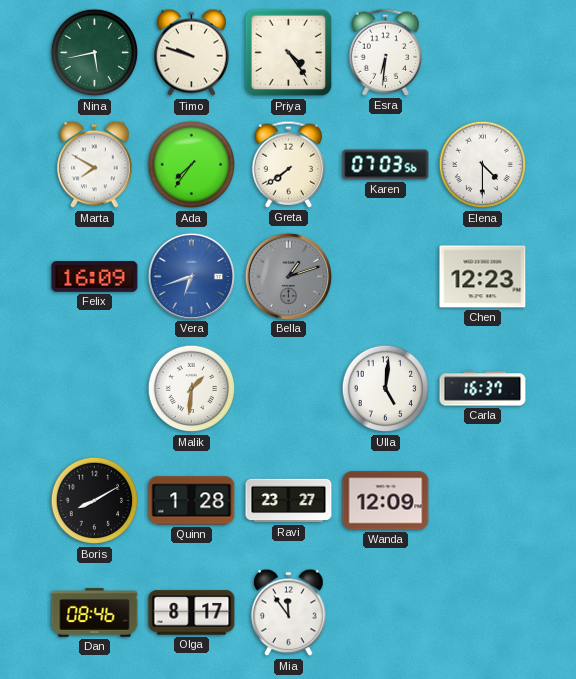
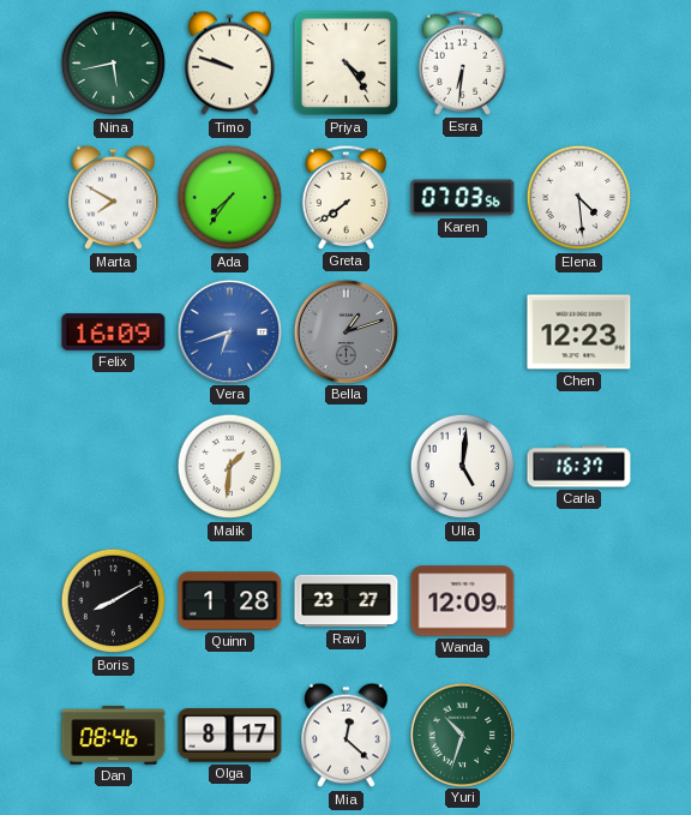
Elena: 4:30 -> 4:29
Mia: 11:54 -> 12:22
Yuri: none -> 10:33
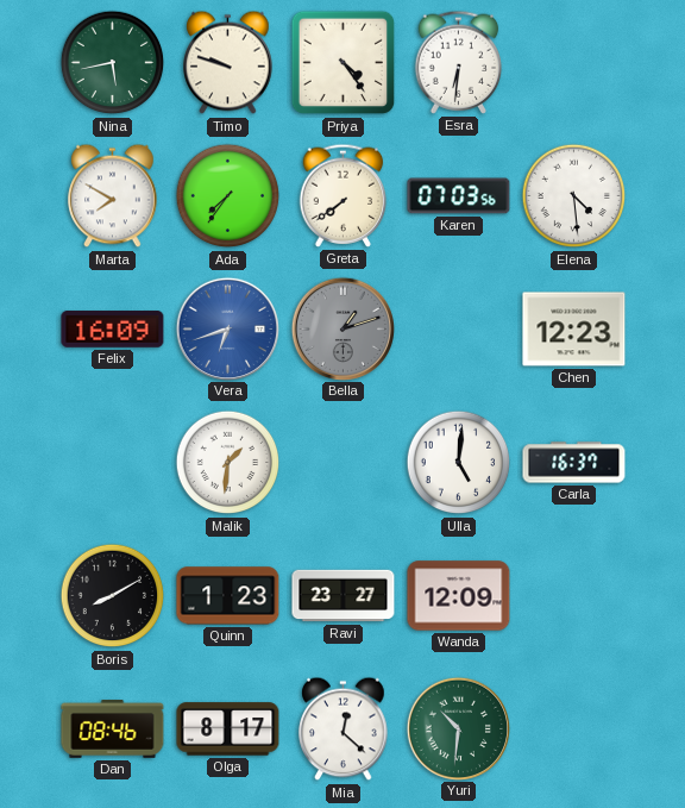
Quinn: 1:28 -> 1:23
Yuri: 10:33 -> 10:31
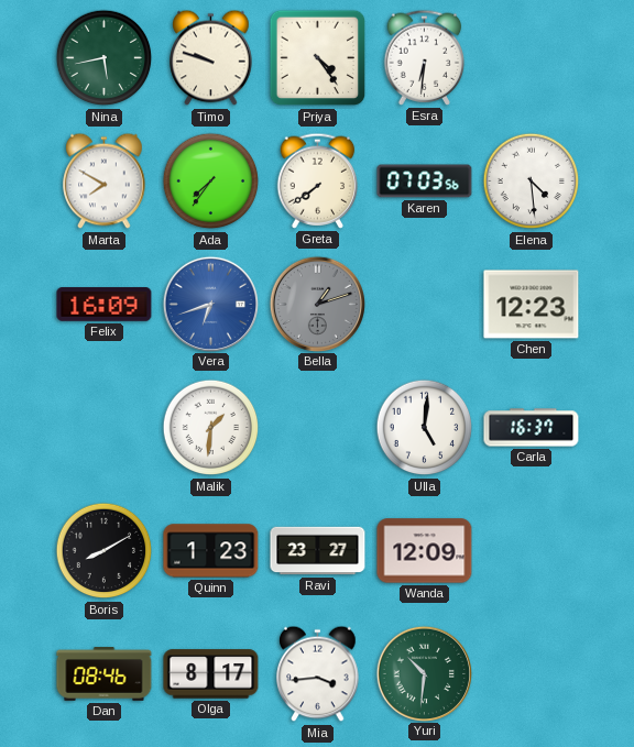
Mia: 12:22 -> 3:44
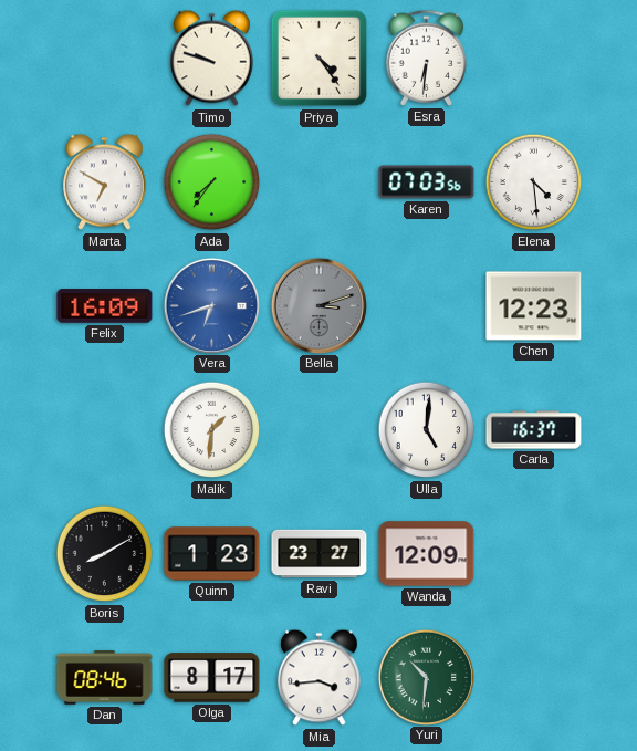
Nina: 5:43 -> none
Marta: 7:50 -> 6:50
Greta: 7:39 -> none
Bella: 1:12 -> 3:12
